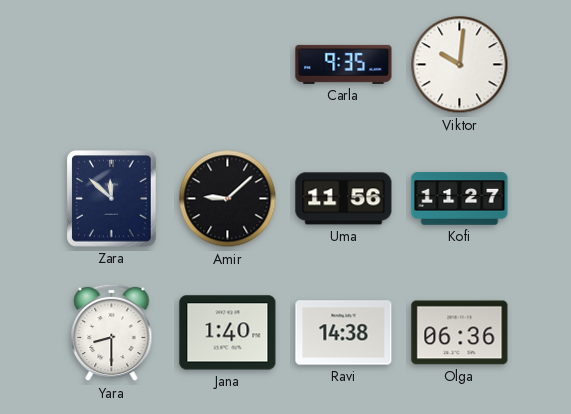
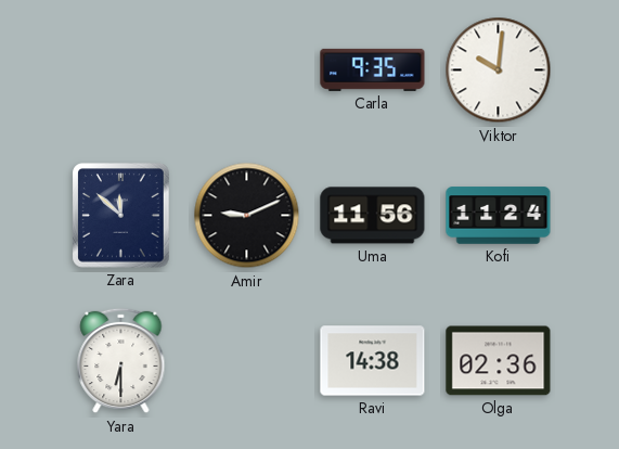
Amir: 9:08 -> 9:11
Kofi: 11:27 -> 11:24
Yara: 8:30 -> 6:30
Jana: 1:40 -> none
Olga: 06:36 -> 02:36
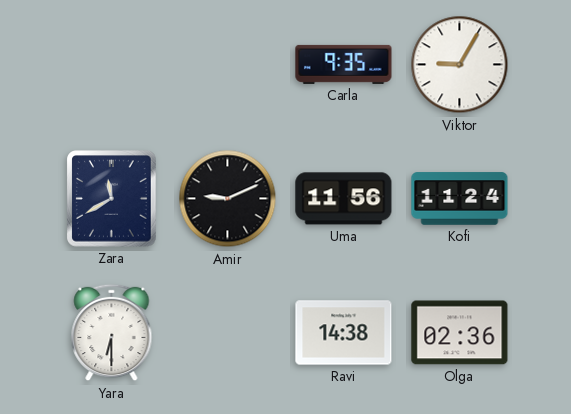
Viktor: 10:01 -> 9:05
Zara: 11:52 -> 11:40
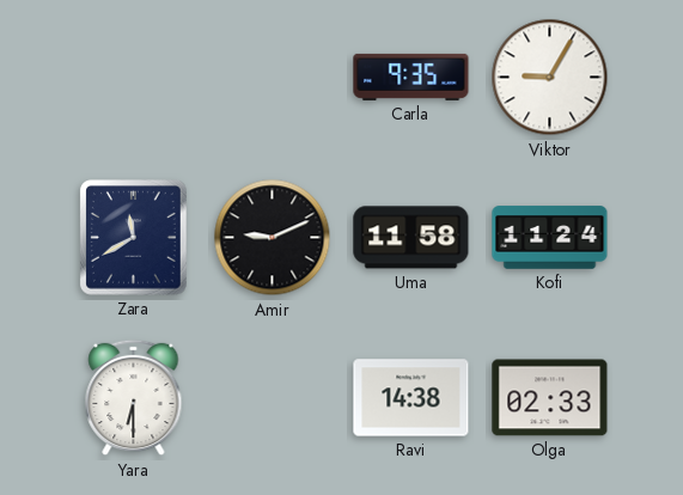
Uma: 11:56 -> 11:58
Olga: 02:36 -> 02:33
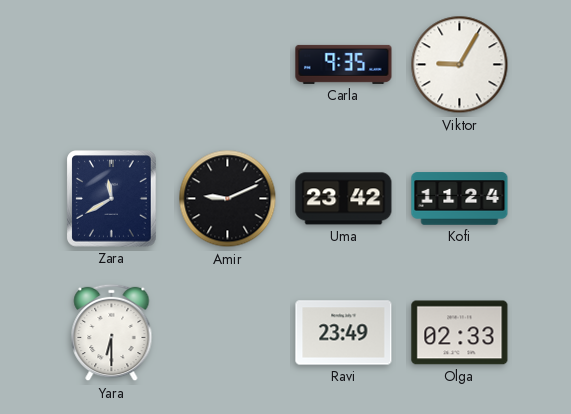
Uma: 11:58 -> 23:42
Ravi: 14:38 -> 23:49
